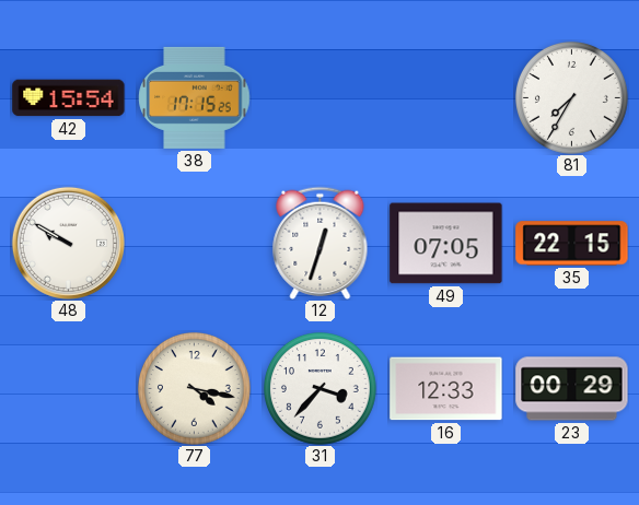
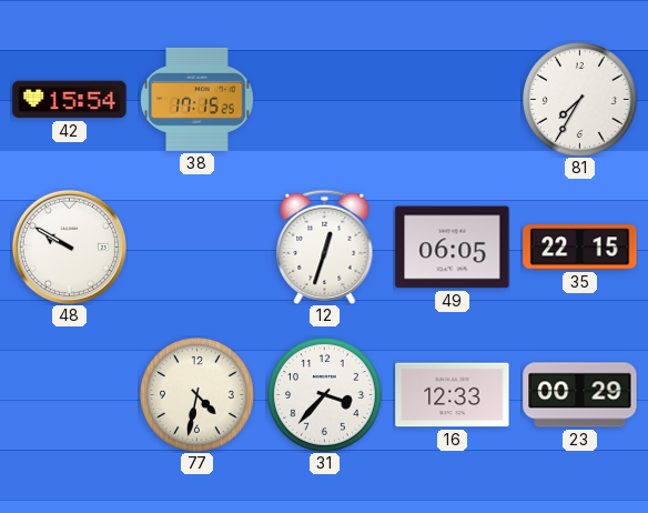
49: 07:05 -> 06:05
77: 4:17 -> 4:32
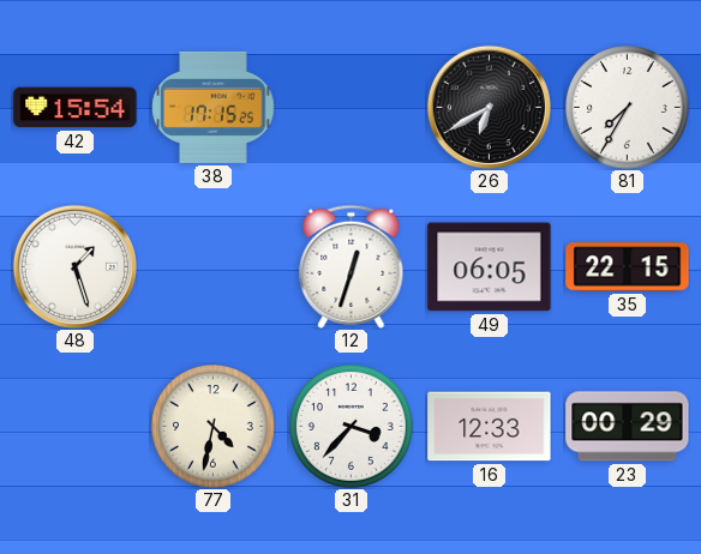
26: none -> 6:40
48: 9:50 -> 1:27
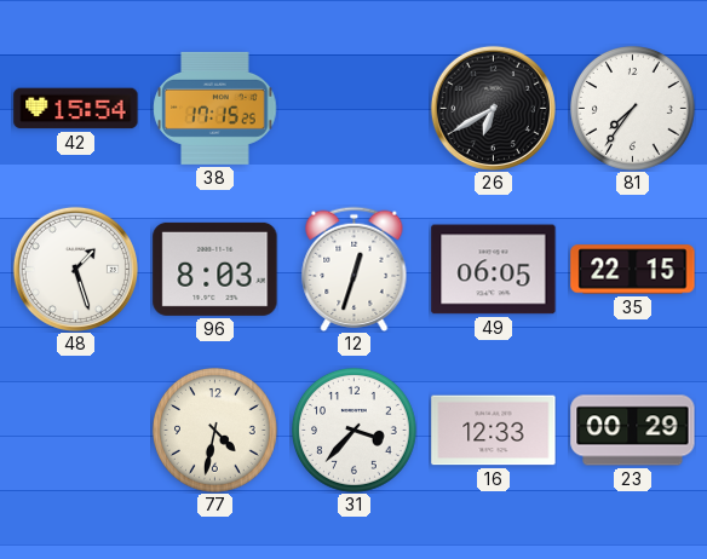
81: 7:35 -> 7:36
96: none -> 8:03
